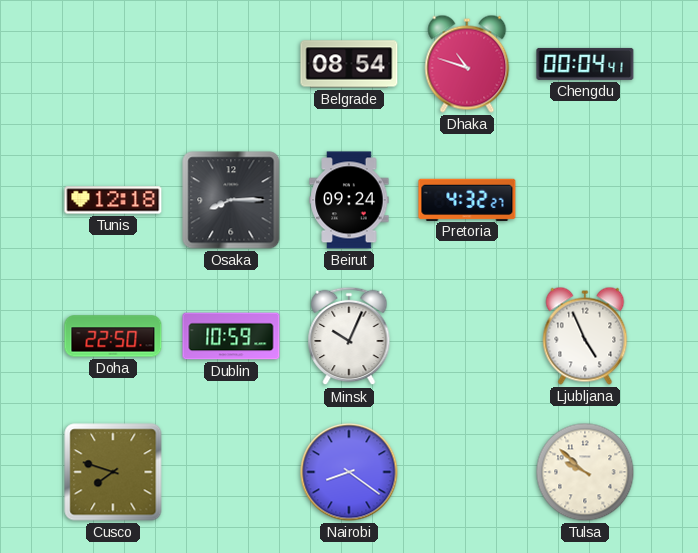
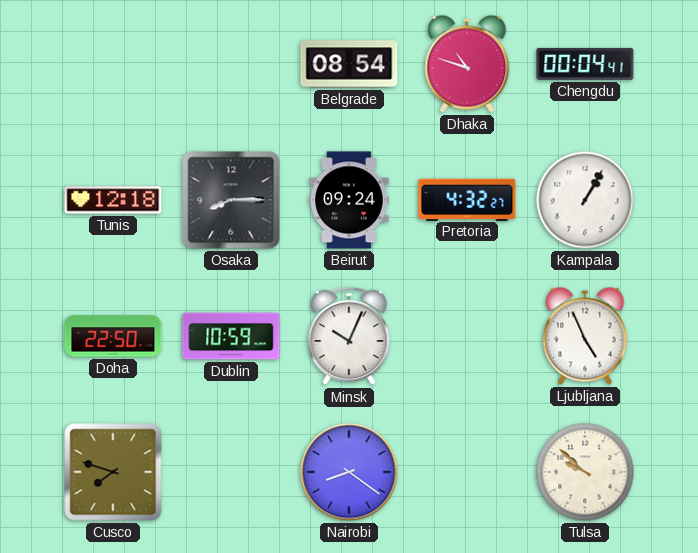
Kampala: none -> 1:05
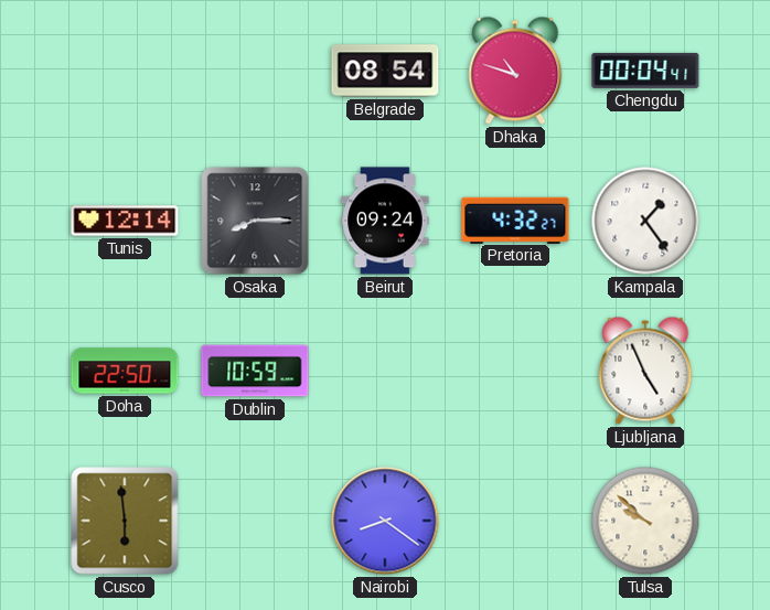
Tunis: 12:18 -> 12:14
Kampala: 1:05 -> 1:24
Minsk: 10:04 -> none
Cusco: 7:48 -> 5:59
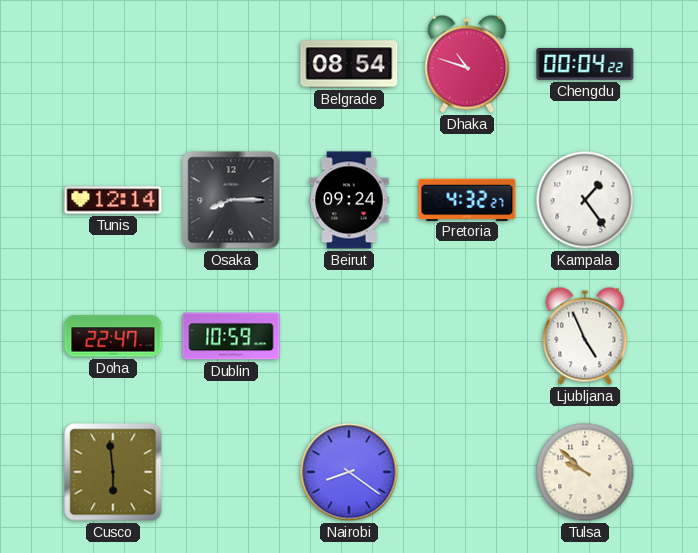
Chengdu: 00:04:41 -> 00:04:22
Doha: 22:50 -> 22:47
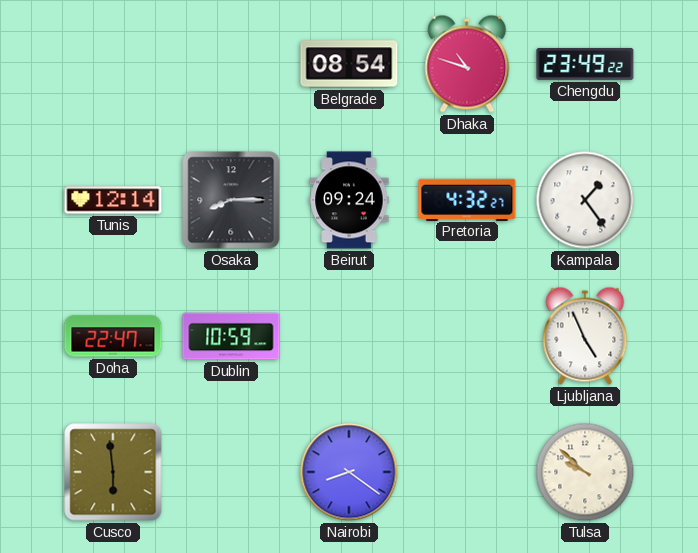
Chengdu: 00:04 -> 23:49
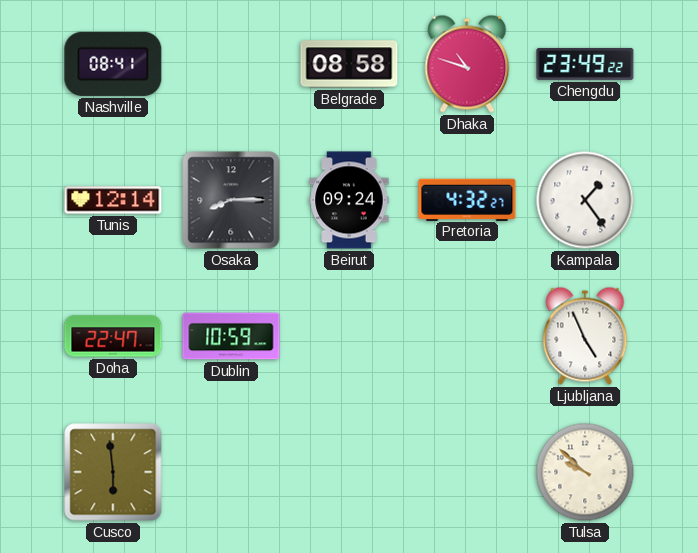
Nashville: none -> 08:41
Belgrade: 08:54 -> 08:58
Nairobi: 8:21 -> none
